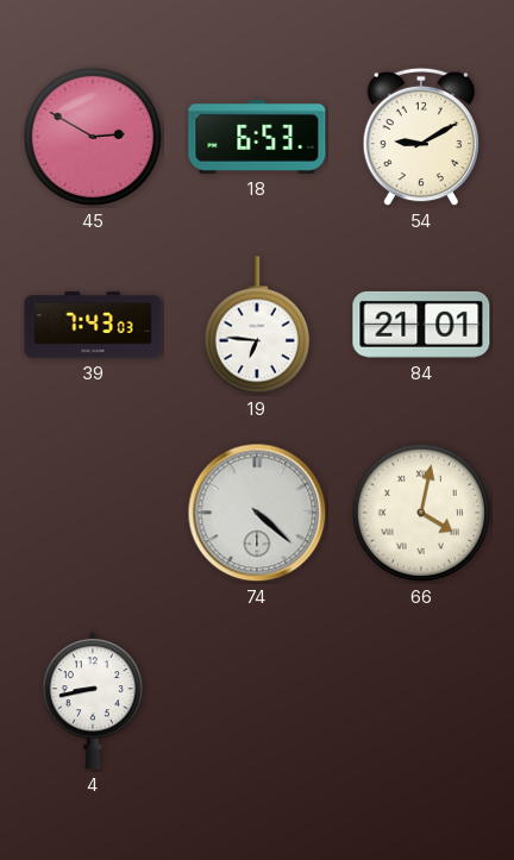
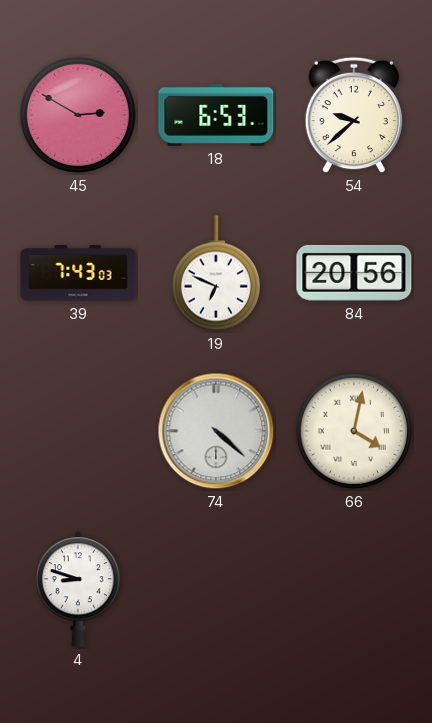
54: 9:10 -> 9:38
19: 6:46 -> 6:49
84: 21:01 -> 20:56
4: 8:43 -> 8:48
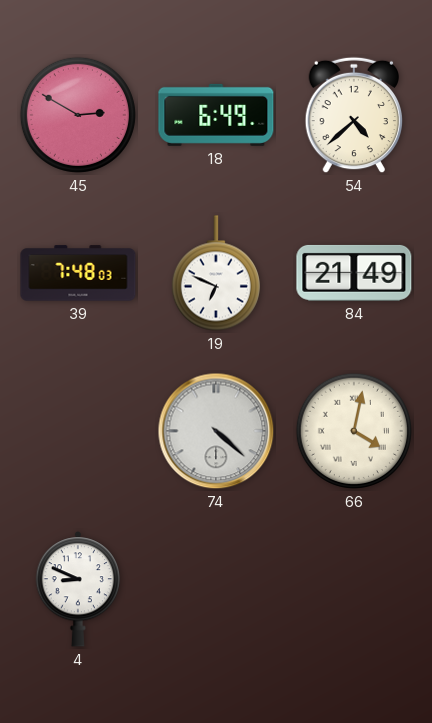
18: 6:53 -> 6:49
54: 9:38 -> 4:38
39: 7:43 -> 7:48
84: 20:56 -> 21:49
4: 8:48 -> 8:49
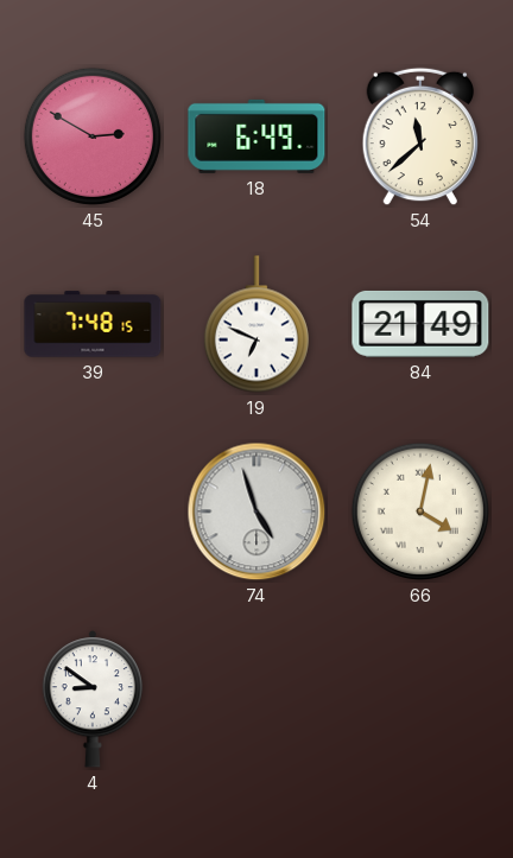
54: 4:38 -> 11:38
39: 7:48:03 -> 7:48:15
74: 4:22 -> 4:57
4: 8:49 -> 8:51
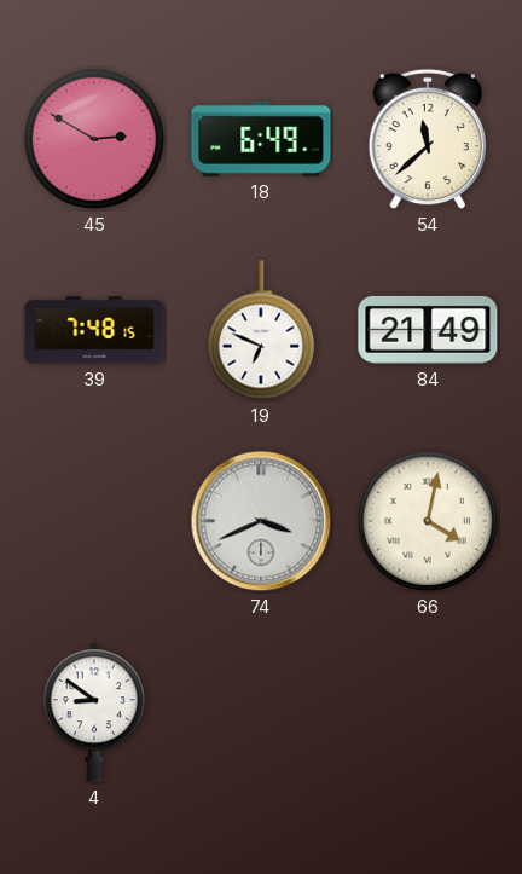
74: 4:57 -> 3:41
